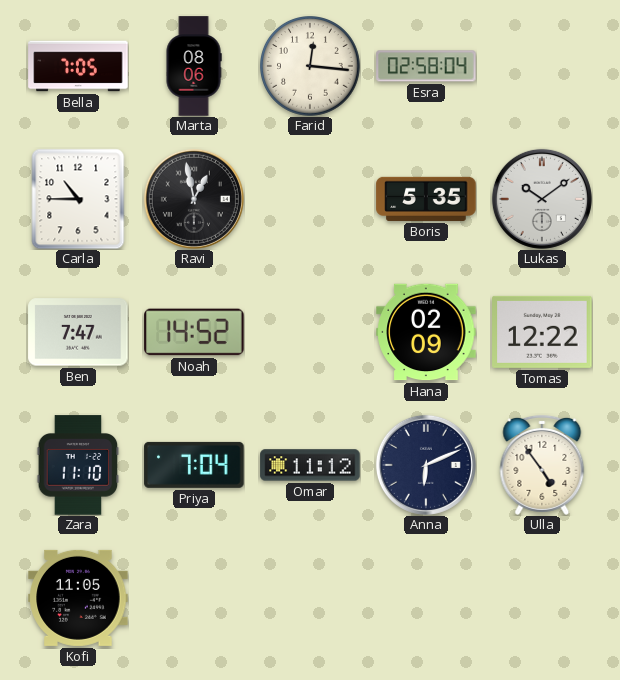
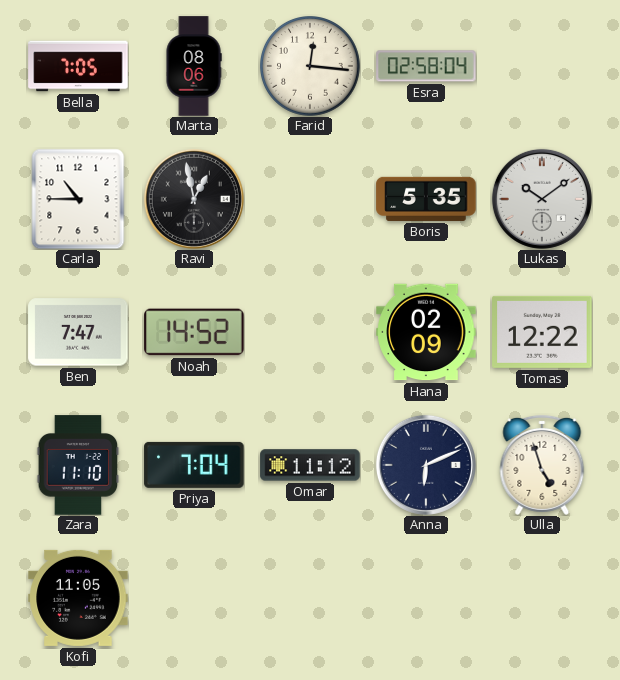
Ulla: 4:54 -> 4:57
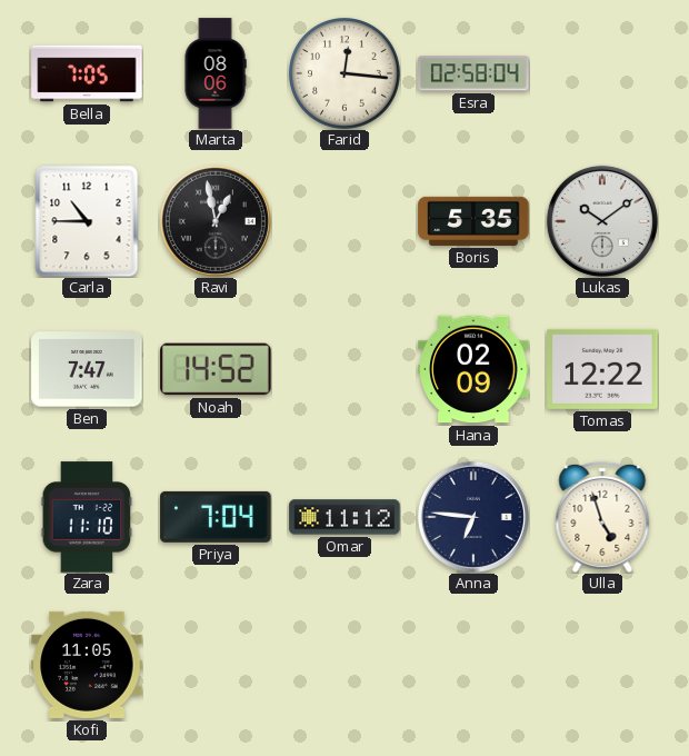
Anna: 6:11 -> 6:46
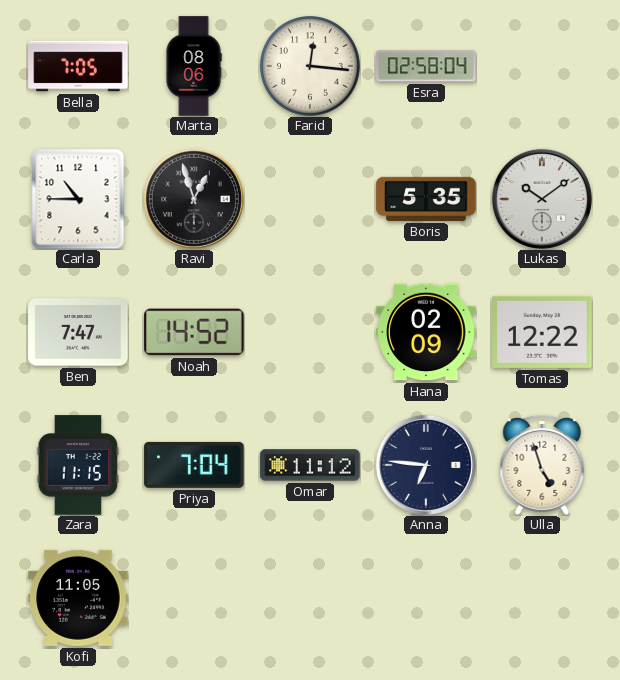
Ravi: 12:58 -> 12:57
Zara: 11:10 -> 11:15
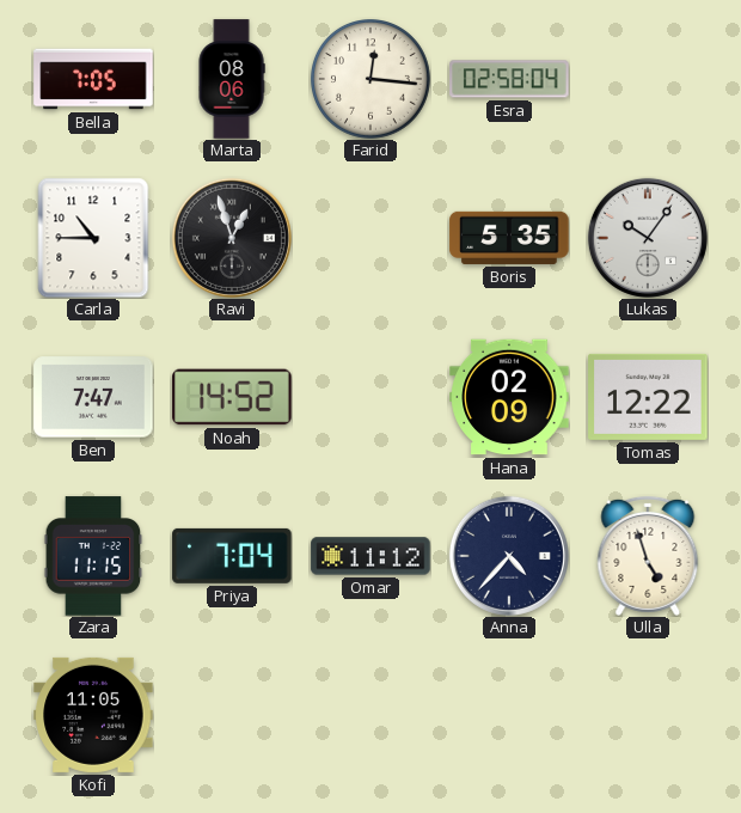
Lukas: 10:09 -> 10:06
Anna: 6:46 -> 4:37
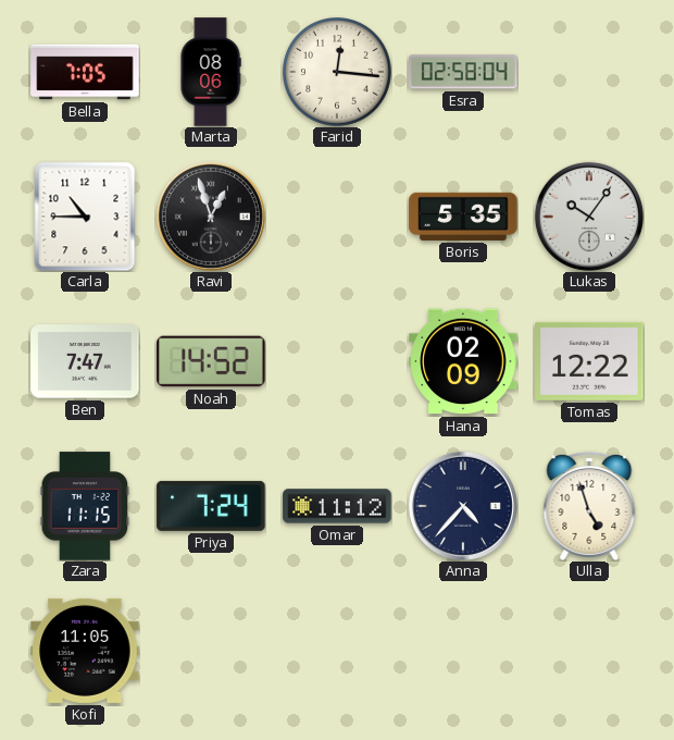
Priya: 7:04 -> 7:24
